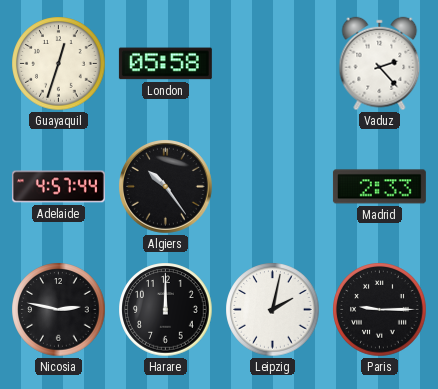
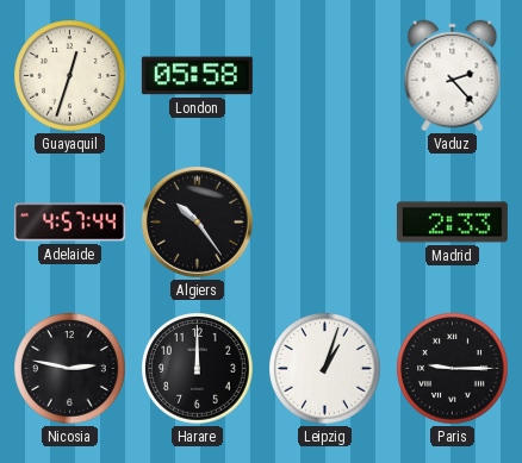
Leipzig: 2:02 -> 1:03
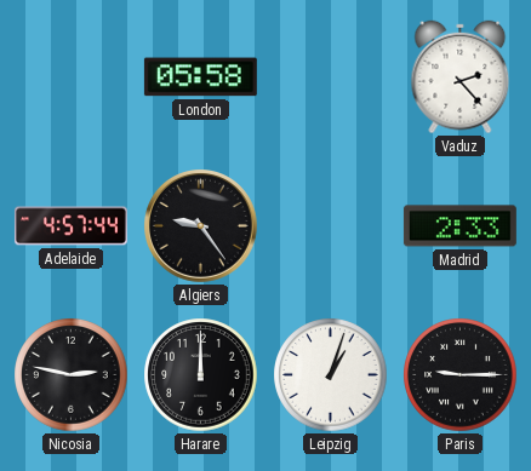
Guayaquil: 12:33 -> none
Algiers: 10:24 -> 9:24
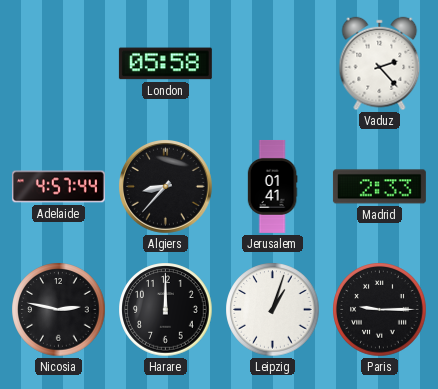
Algiers: 9:24 -> 8:37
Jerusalem: none -> 01:41
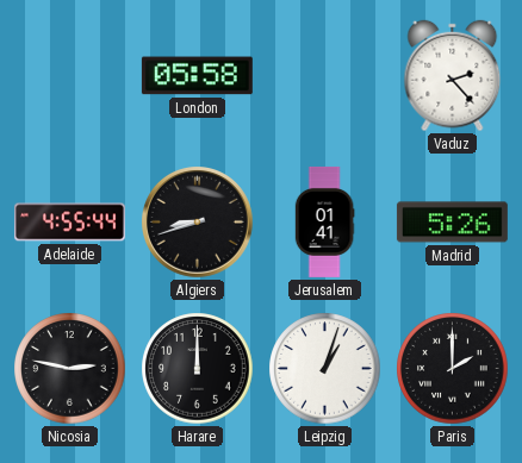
Adelaide: 4:57 -> 4:55
Algiers: 8:37 -> 8:42
Madrid: 2:33 -> 5:26
Paris: 9:15 -> 2:00
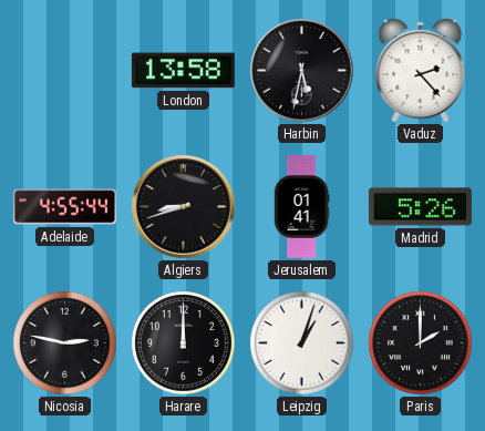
London: 05:58 -> 13:58
Harbin: none -> 5:32
